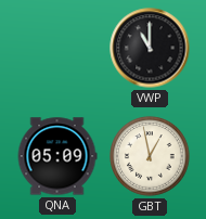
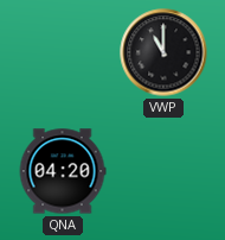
QNA: 05:09 -> 04:20
GBT: 12:58 -> none
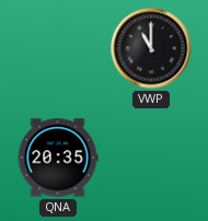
QNA: 04:20 -> 20:35
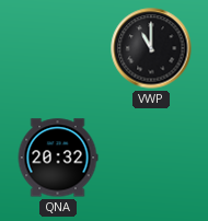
QNA: 20:35 -> 20:32
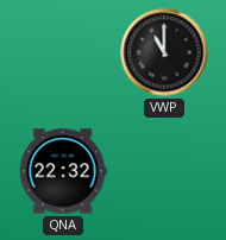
QNA: 20:32 -> 22:32
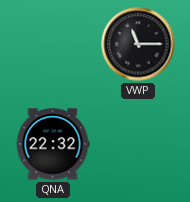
VWP: 11:00 -> 11:15
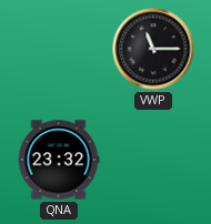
QNA: 22:32 -> 23:32
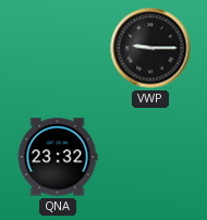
VWP: 11:15 -> 9:15
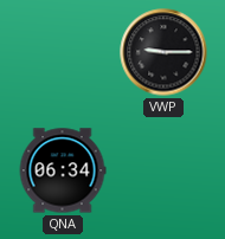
QNA: 23:32 -> 06:34
